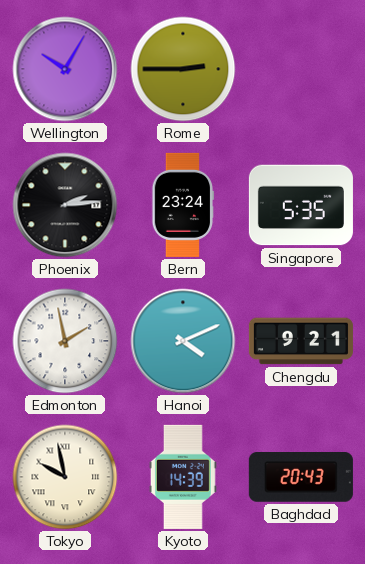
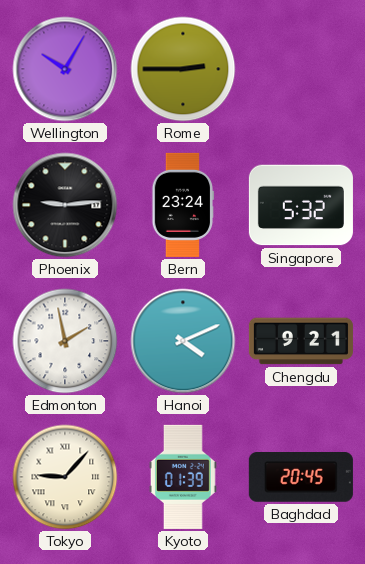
Phoenix: 2:14 -> 9:14
Singapore: 5:35 -> 5:32
Tokyo: 9:58 -> 9:07
Kyoto: 14:39 -> 01:39
Baghdad: 20:43 -> 20:45
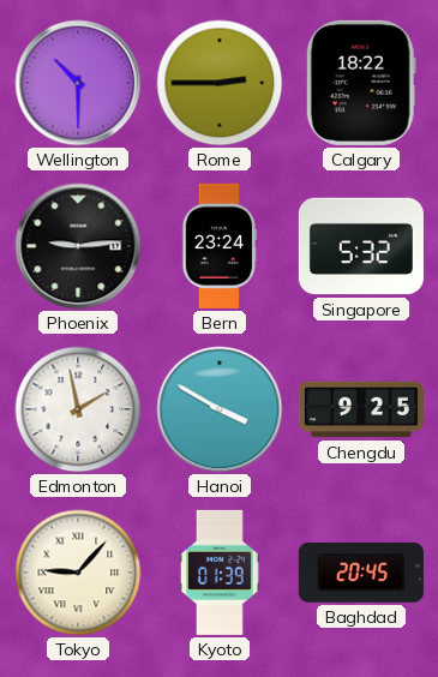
Wellington: 10:05 -> 10:30
Calgary: none -> 18:22
Hanoi: 4:11 -> 3:50
Chengdu: 9:21 -> 9:25
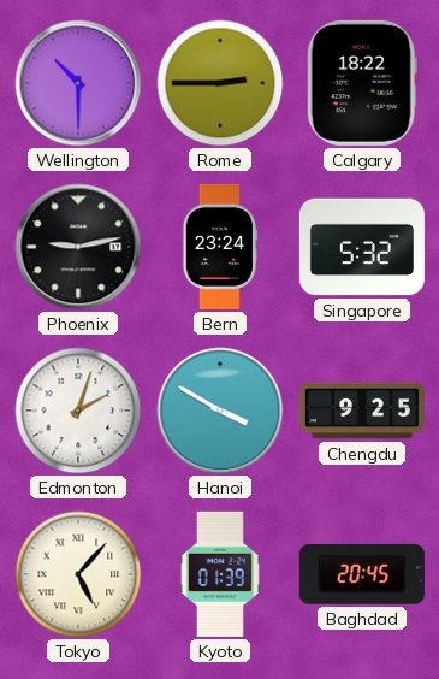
Phoenix: 9:14 -> 9:13
Edmonton: 1:58 -> 2:03
Tokyo: 9:07 -> 5:07
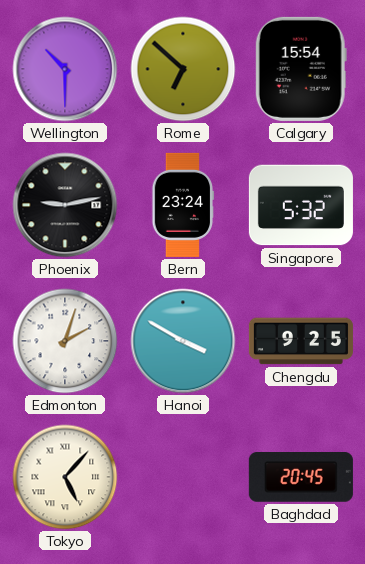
Rome: 2:45 -> 6:52
Calgary: 18:22 -> 15:54
Kyoto: 01:39 -> none
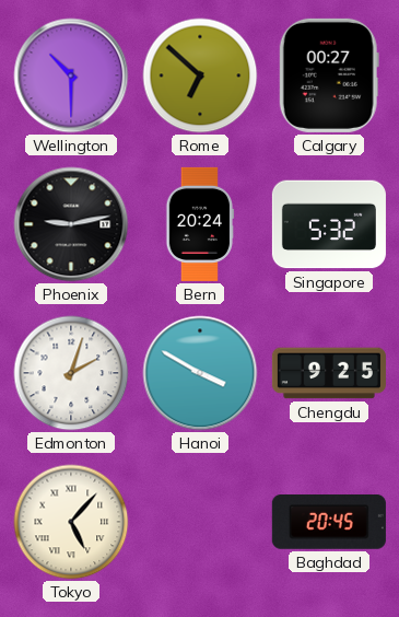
Calgary: 15:54 -> 00:27
Bern: 23:24 -> 20:24
